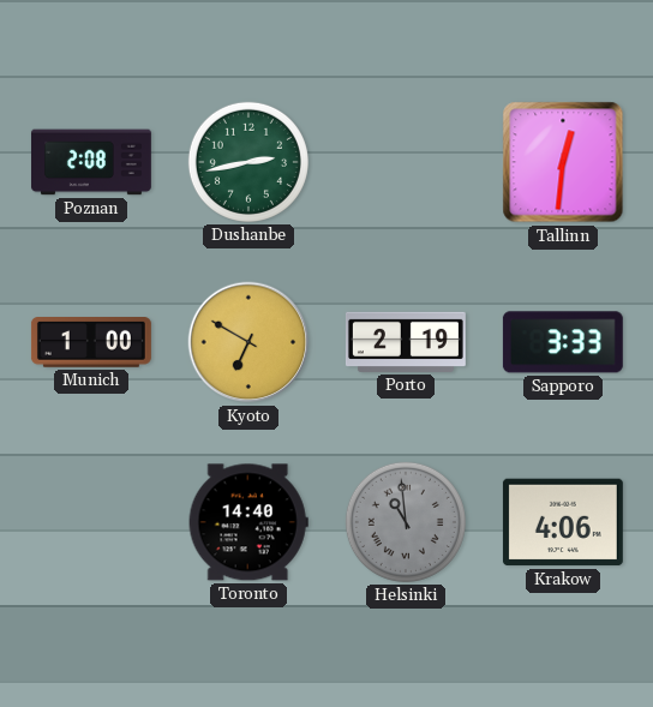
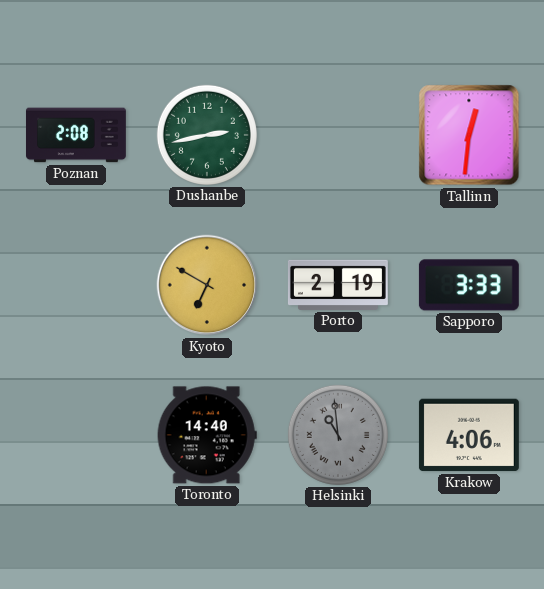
Munich: 1:00 -> none
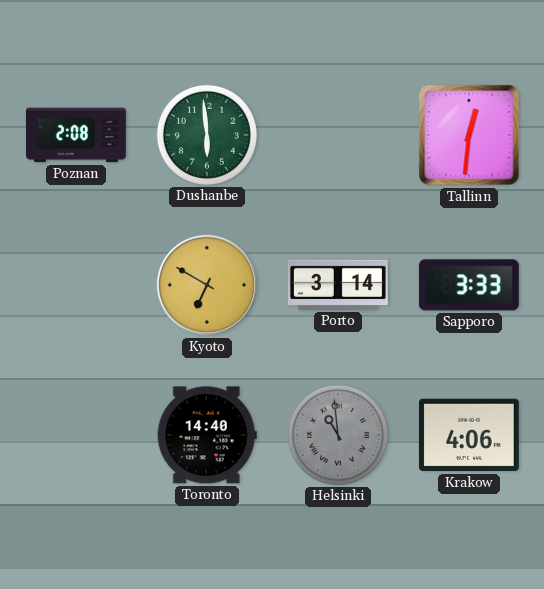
Dushanbe: 2:43 -> 5:59
Porto: 2:19 -> 3:14
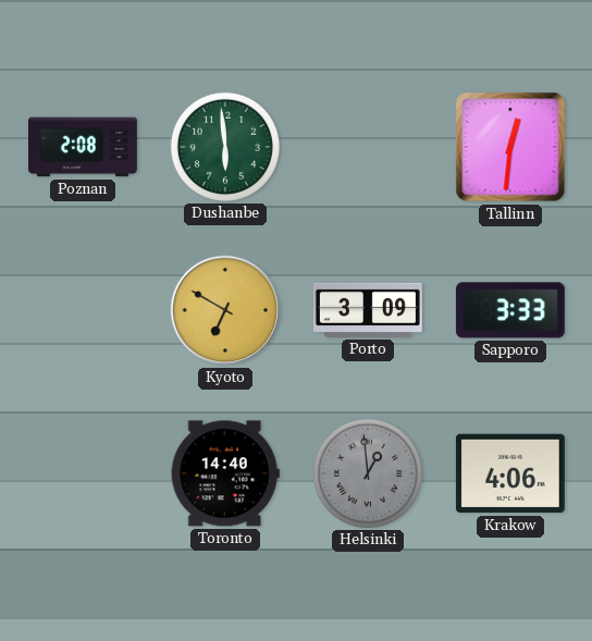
Porto: 3:14 -> 3:09
Helsinki: 10:59 -> 12:59
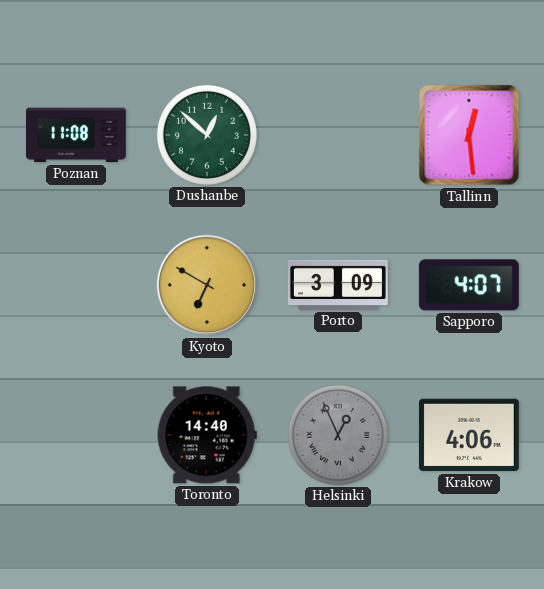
Poznan: 2:08 -> 11:08
Dushanbe: 5:59 -> 12:52
Tallinn: 12:31 -> 12:29
Sapporo: 3:33 -> 4:07
Helsinki: 12:59 -> 12:56
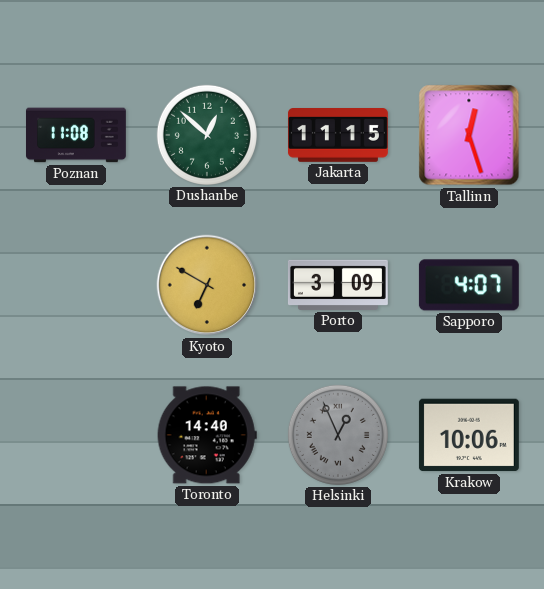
Jakarta: none -> 11:15
Tallinn: 12:29 -> 12:27
Krakow: 4:06 -> 10:06
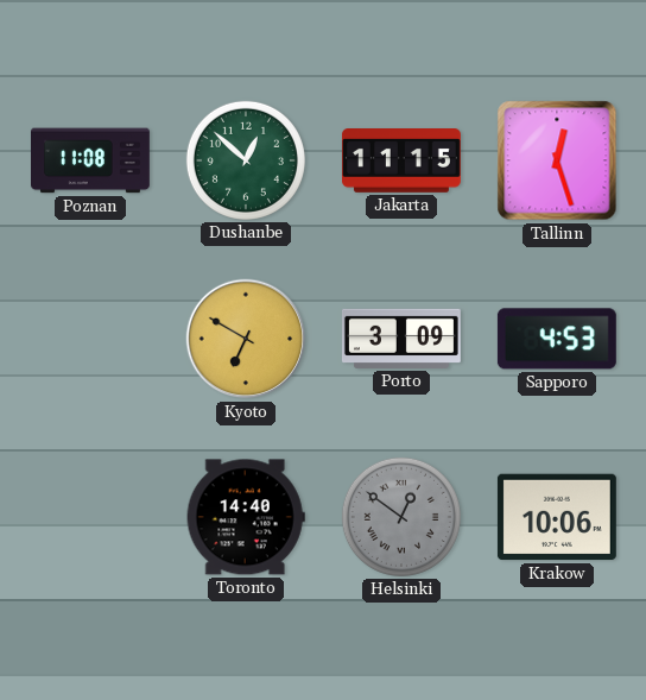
Sapporo: 4:07 -> 4:53
Helsinki: 12:56 -> 12:51
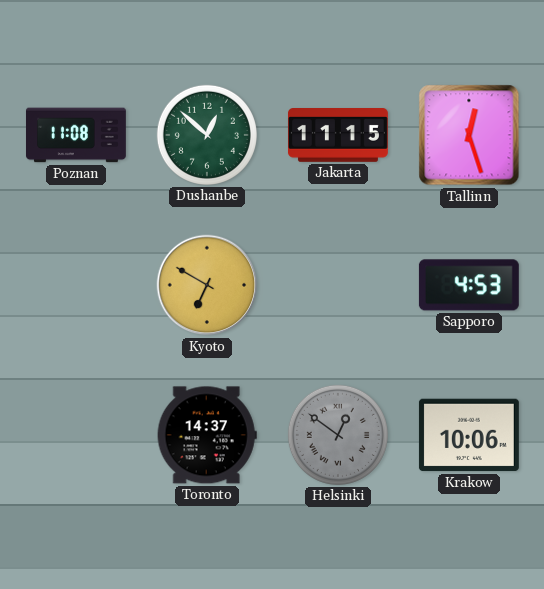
Porto: 3:09 -> none
Toronto: 14:40 -> 14:37
